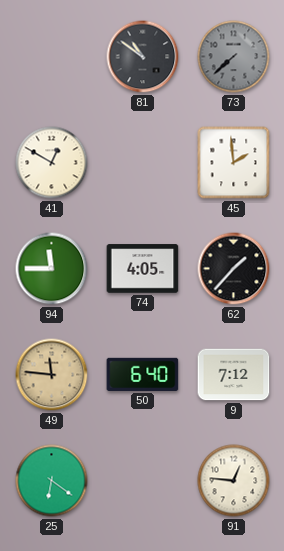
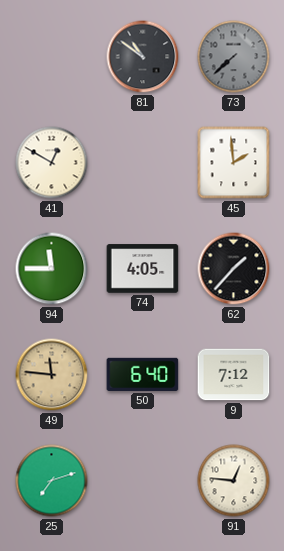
25: 6:21 -> 7:12
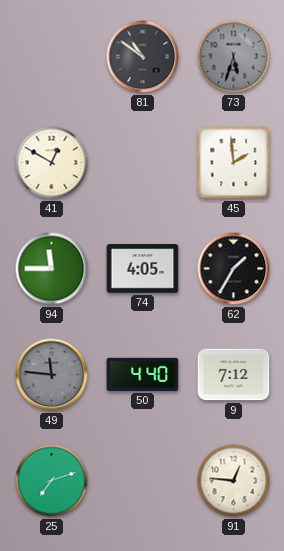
73: 7:38 -> 5:33
62: 1:37 -> 1:35
49 dial: champagne -> grey
50: 6:40 -> 4:40
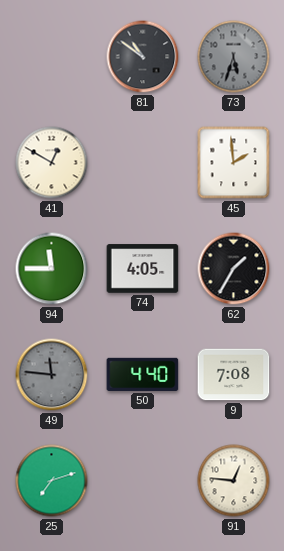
9: 7:12 -> 7:08
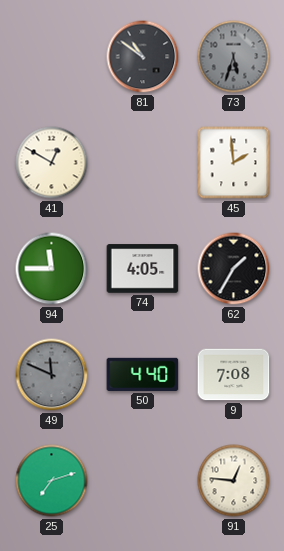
49: 11:46 -> 11:49
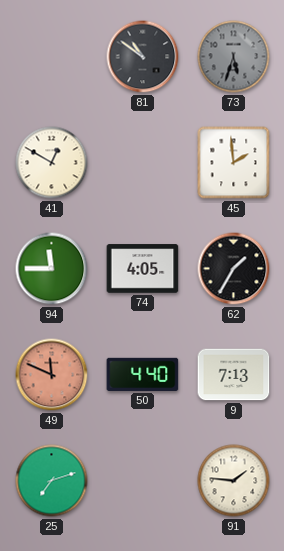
49 dial: grey -> salmon
9: 7:08 -> 7:13
91: 12:46 -> 1:46
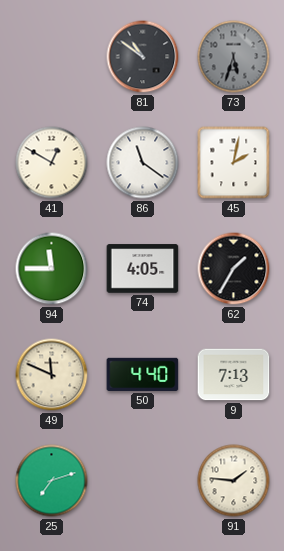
86: none -> 11:21
45: 1:59 -> 2:02
49 dial: salmon -> cream
